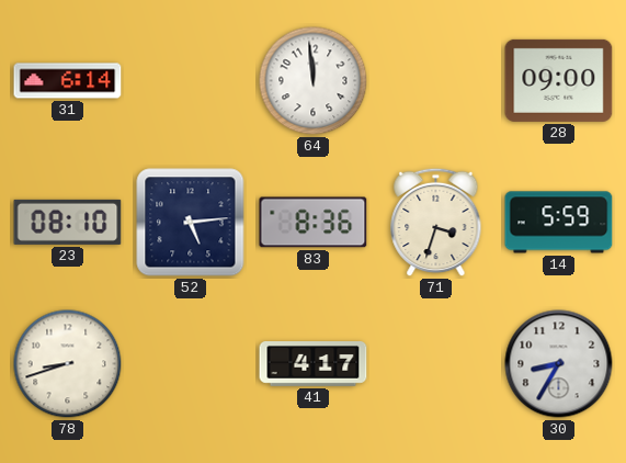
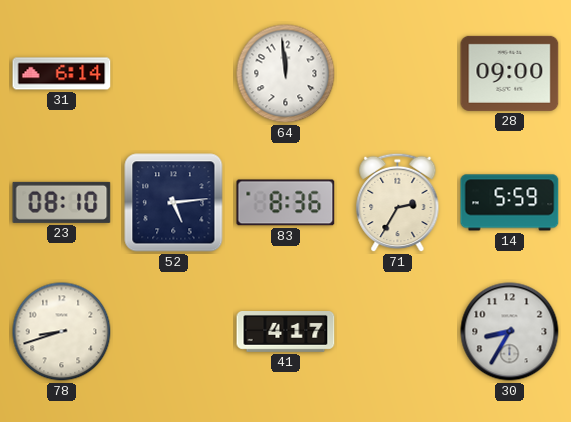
71: 3:33 -> 2:35
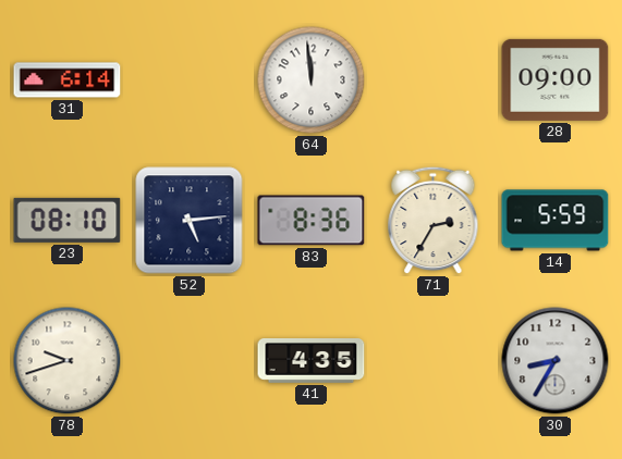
78: 8:42 -> 9:42
41: 4:17 -> 4:35
